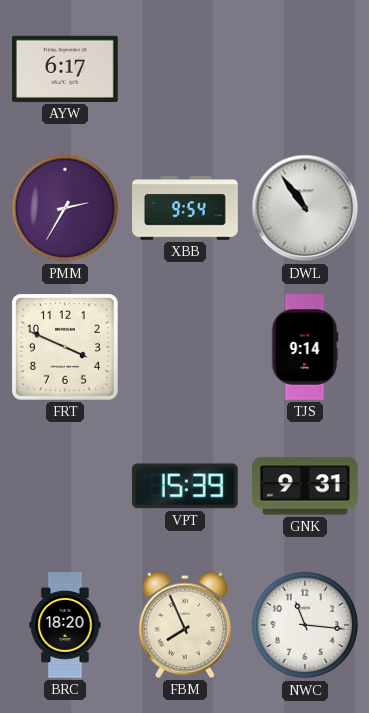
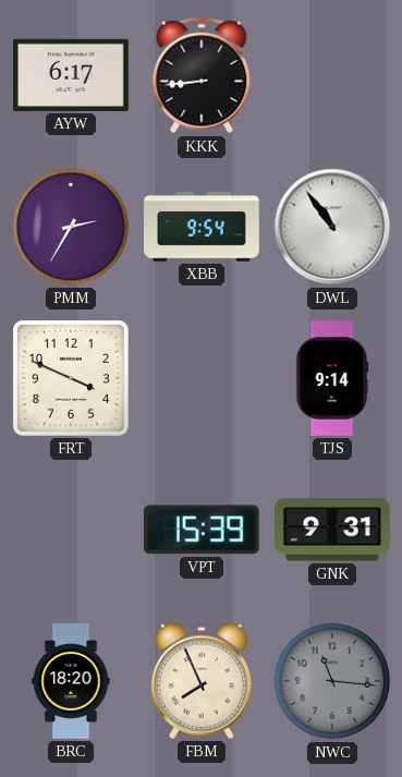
KKK: none -> 8:44
NWC dial: white -> grey
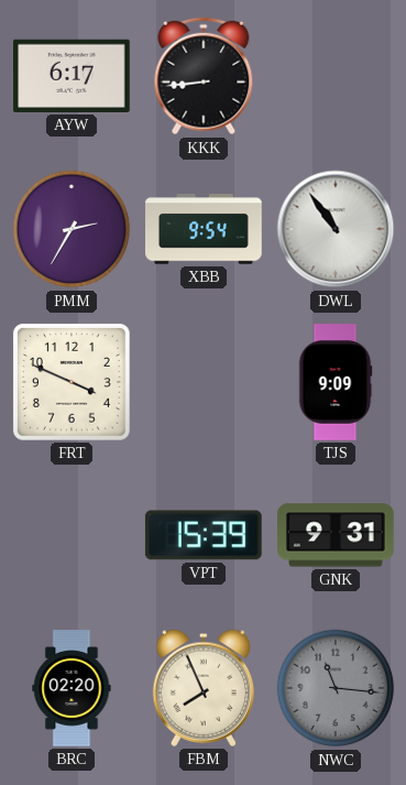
TJS: 9:14 -> 9:09
BRC: 18:20 -> 02:20
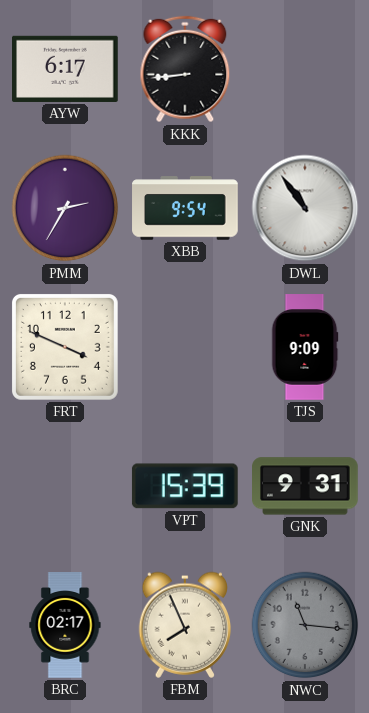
BRC: 02:20 -> 02:17
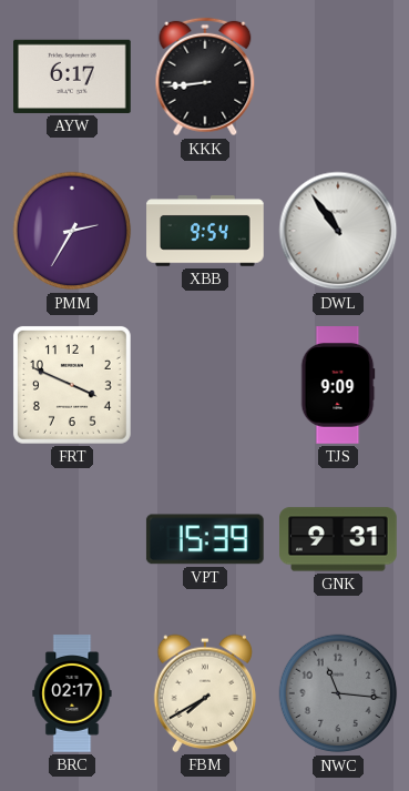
FBM: 7:56 -> 7:40
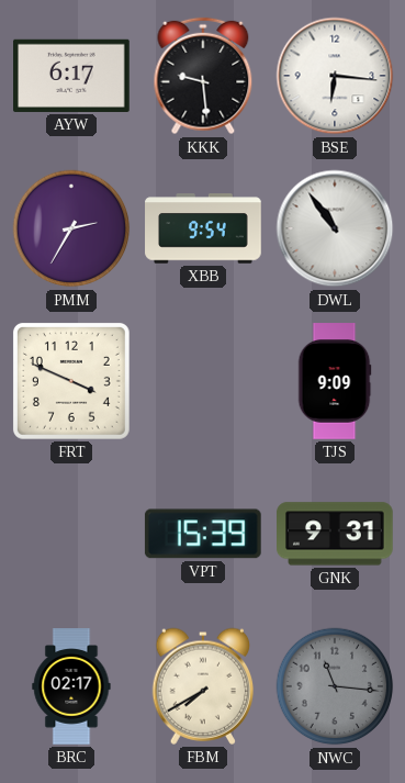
KKK: 8:44 -> 9:29
BSE: none -> 6:16
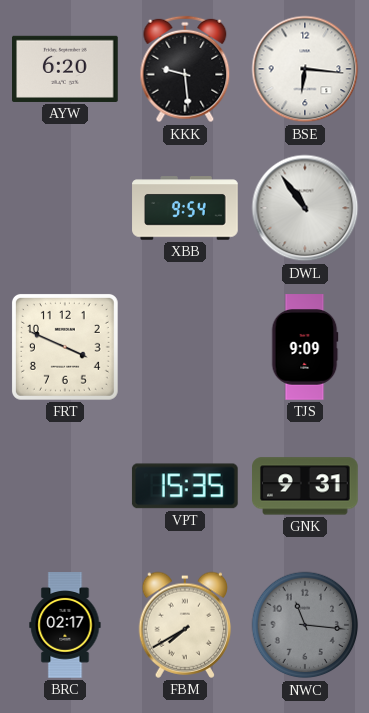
AYW: 6:17 -> 6:20
PMM: 2:35 -> none
VPT: 15:39 -> 15:35
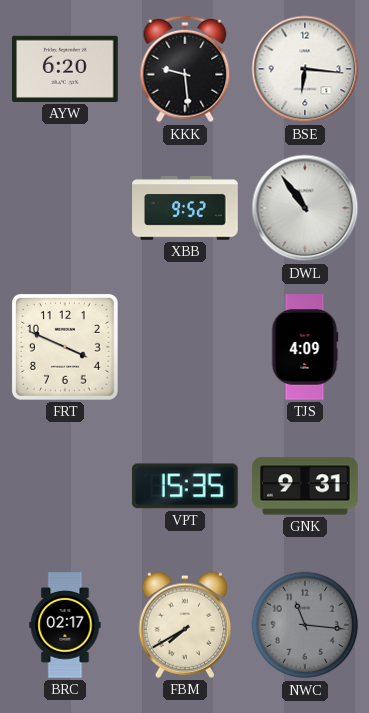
XBB: 9:54 -> 9:52
TJS: 9:09 -> 4:09
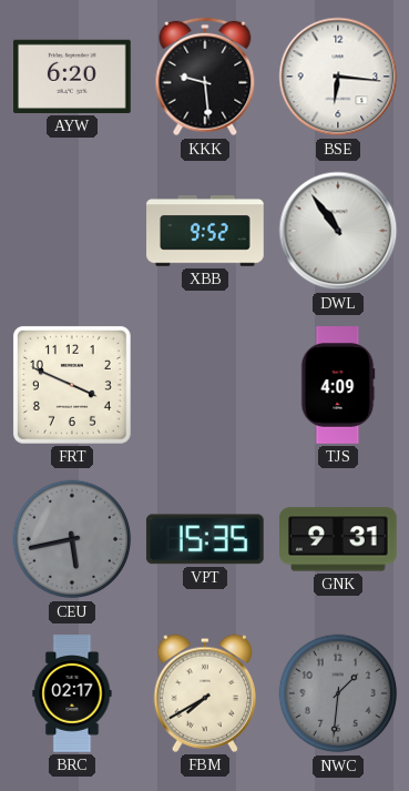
CEU: none -> 5:43
NWC: 11:16 -> 1:31
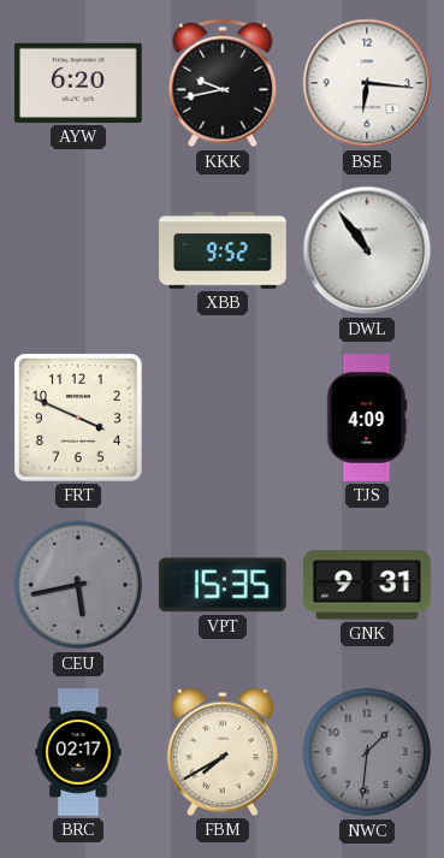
KKK: 9:29 -> 9:43
